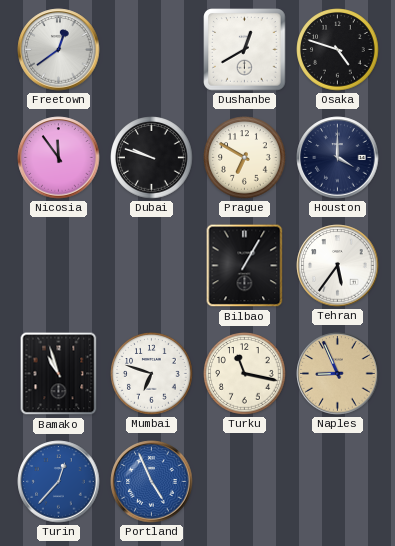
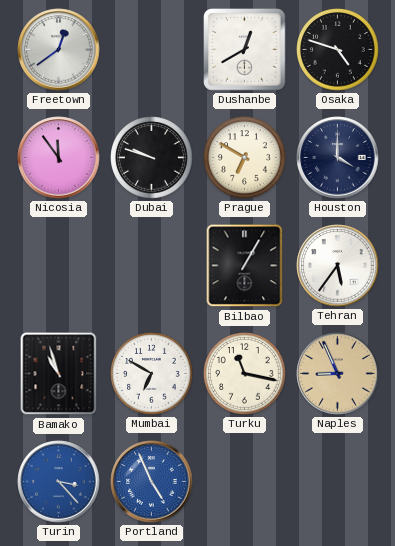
Mumbai: 6:48 -> 6:50
Turin: 12:37 -> 3:23
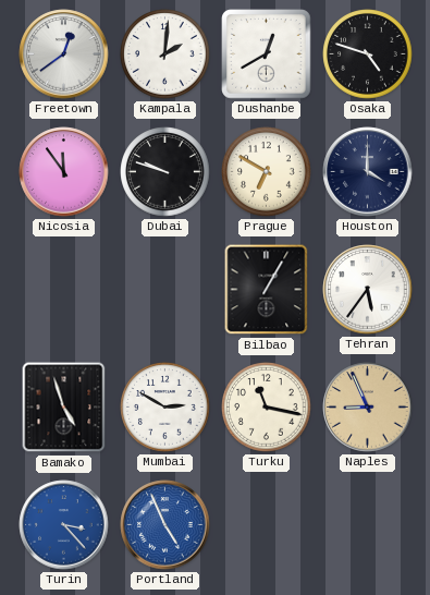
Kampala: none -> 2:01
Bamako: 10:57 -> 4:57
Mumbai: 6:50 -> 2:50
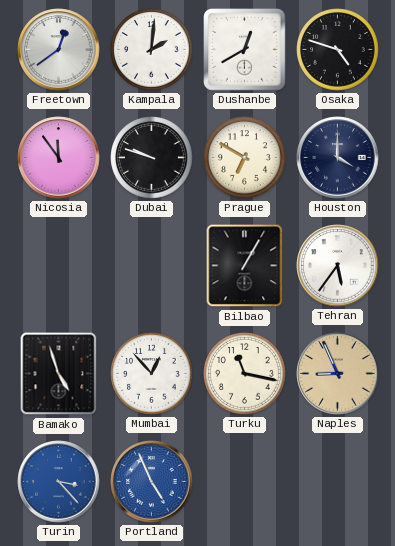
Mumbai: 2:50 -> 12:53
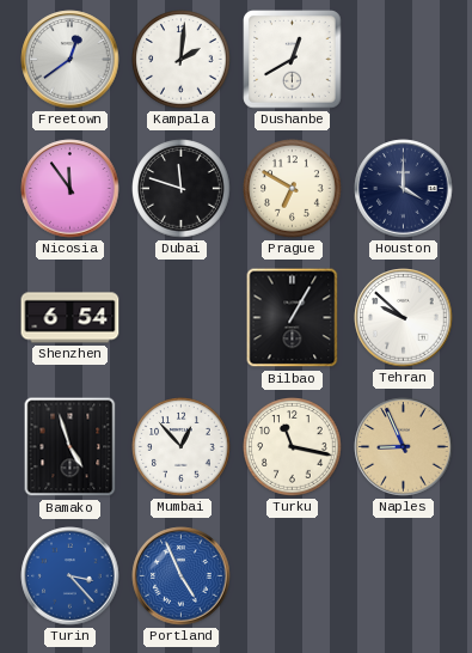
Osaka: 4:48 -> none
Dubai: 9:48 -> 11:48
Shenzhen: none -> 6:54
Tehran: 5:36 -> 9:52
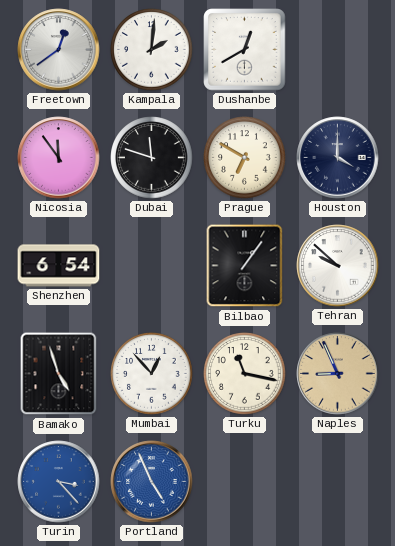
Bilbao: 1:05 -> 1:06
